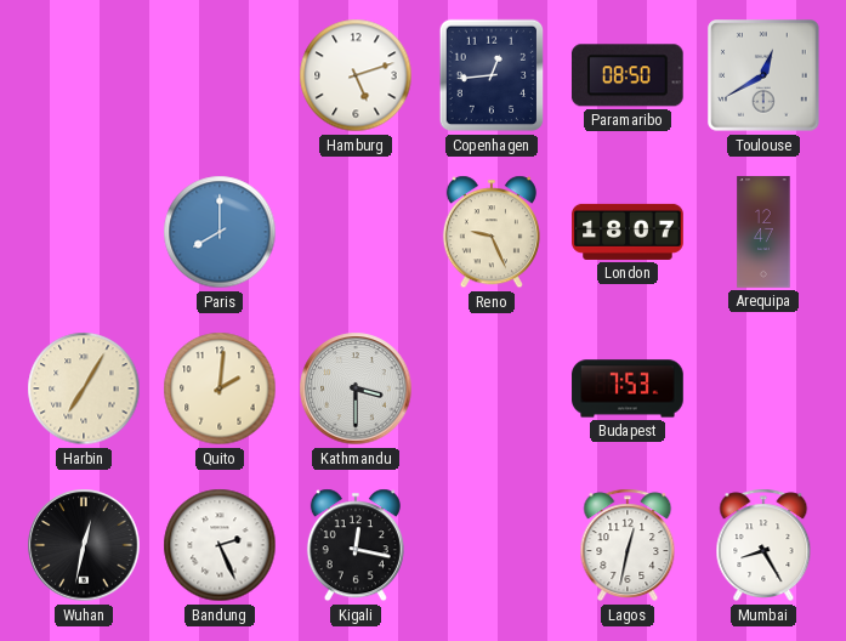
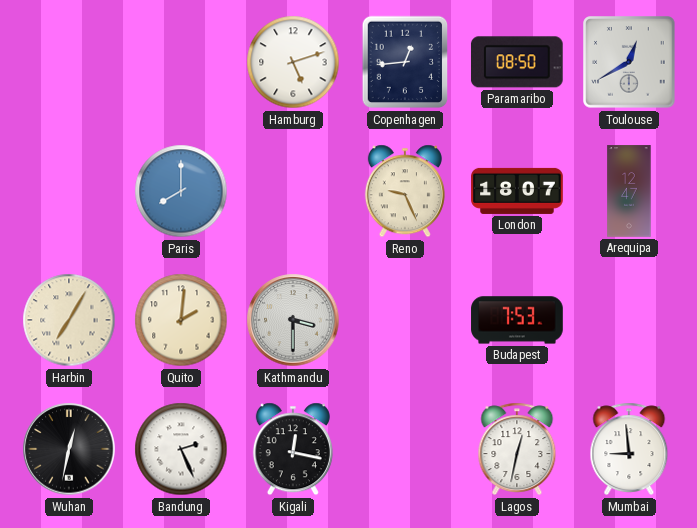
Mumbai: 8:25 -> 8:59
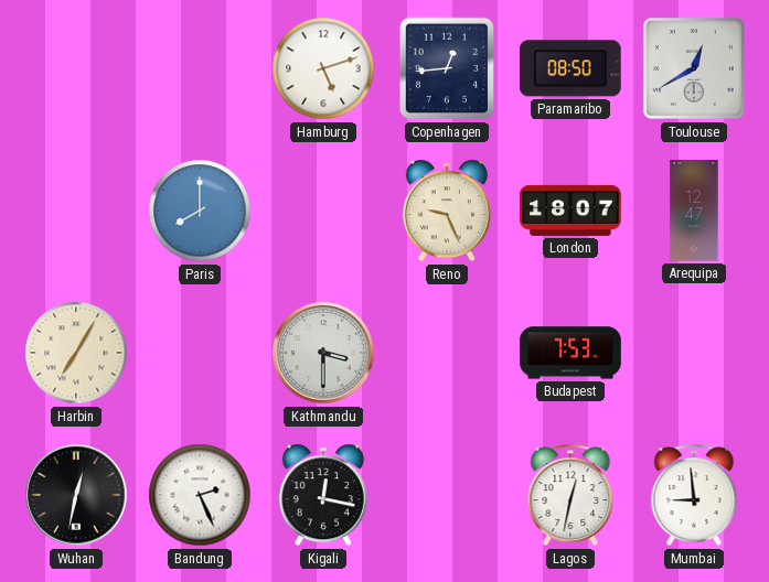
Quito: 2:01 -> none
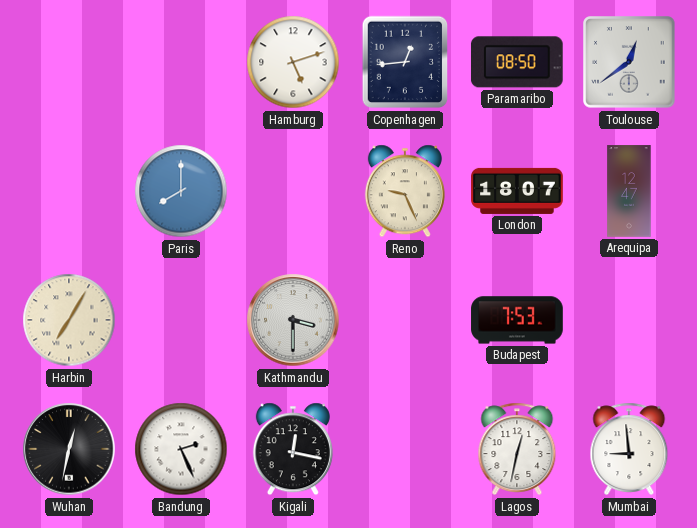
Toulouse: 12:40 -> 12:39
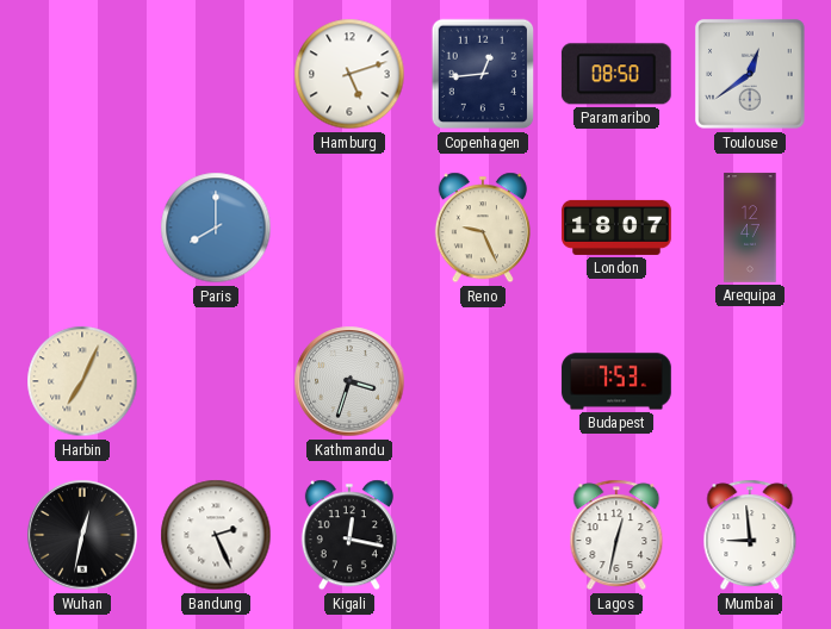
Harbin: 7:05 -> 7:04
Kathmandu: 3:30 -> 3:33
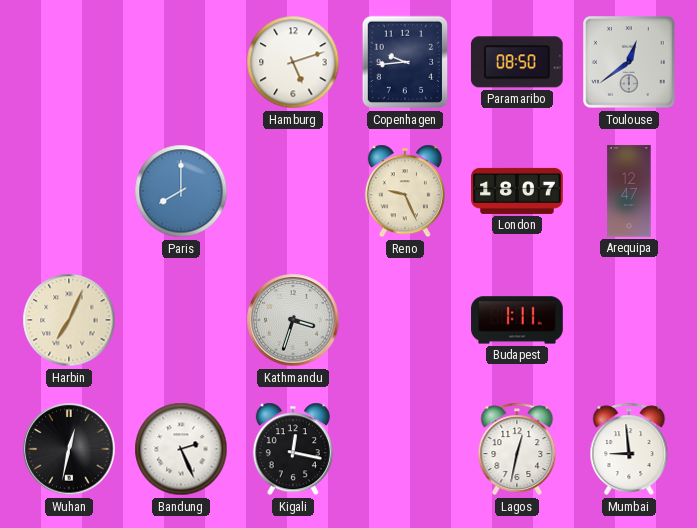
Copenhagen: 12:44 -> 9:44
Budapest: 7:53 -> 1:11
